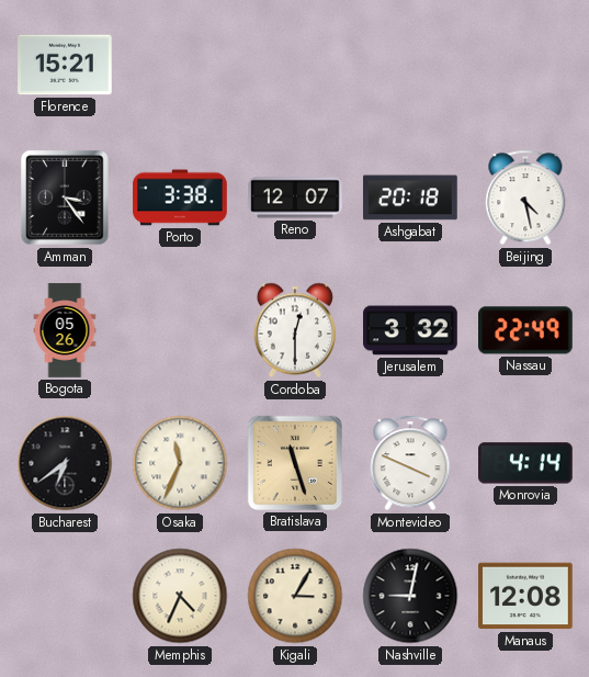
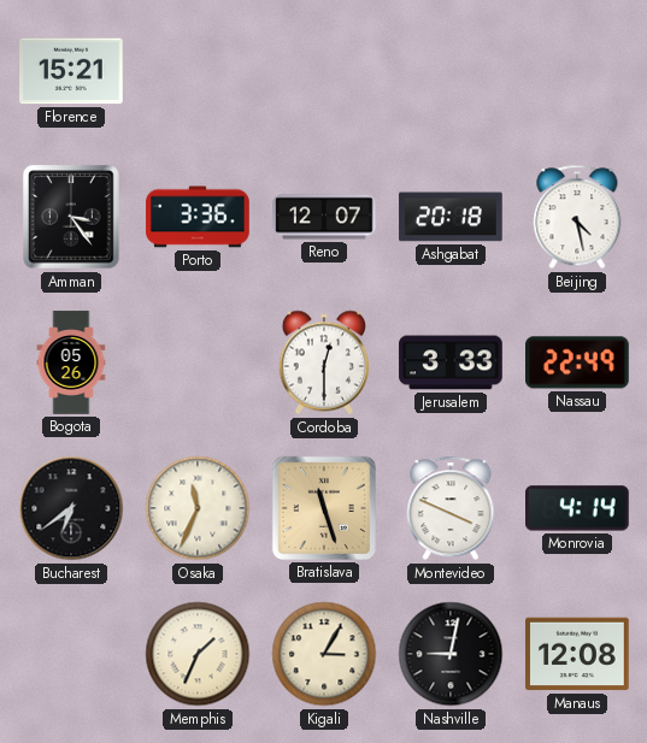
Porto: 3:38 -> 3:36
Jerusalem: 3:32 -> 3:33
Memphis: 4:34 -> 1:34
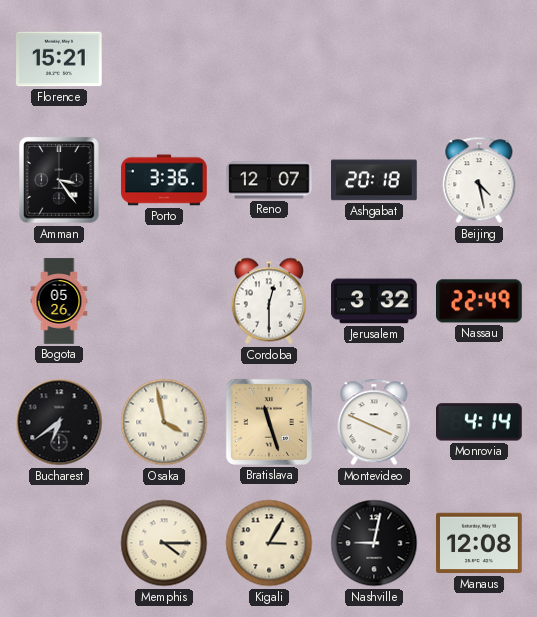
Jerusalem: 3:33 -> 3:32
Osaka: 11:34 -> 3:58
Memphis: 1:34 -> 4:15
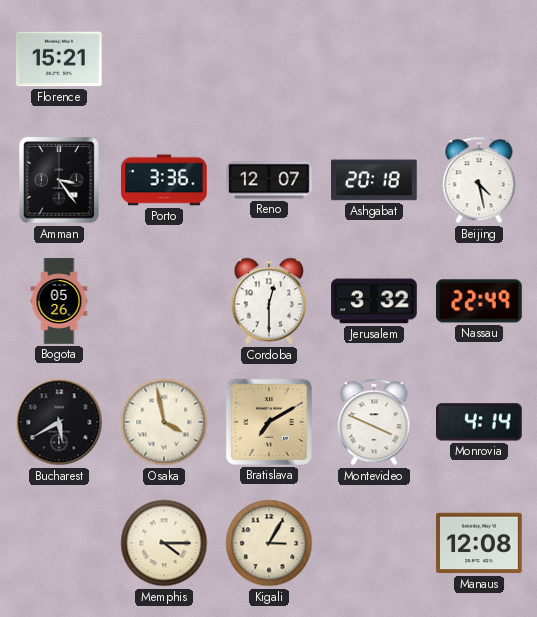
Bucharest: 6:39 -> 5:40
Bratislava: 11:27 -> 7:10
Nashville: 9:02 -> none
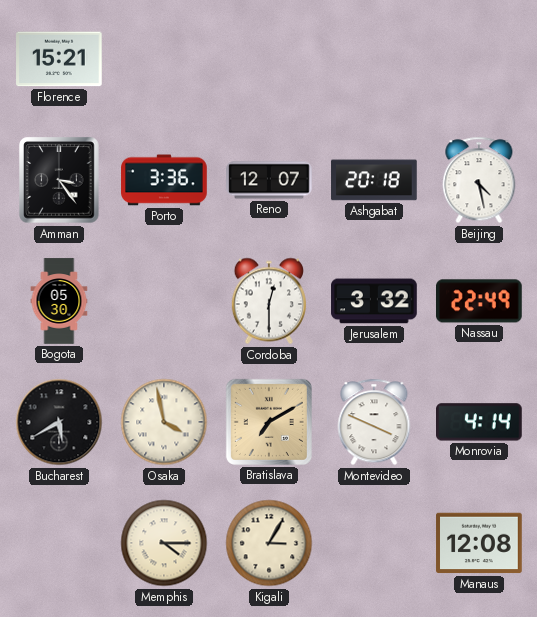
Bogota: 05:26 -> 05:30
